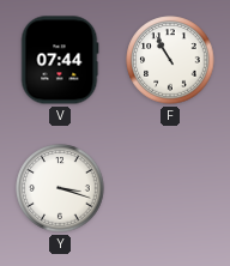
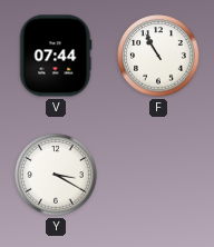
Y: 3:18 -> 3:20
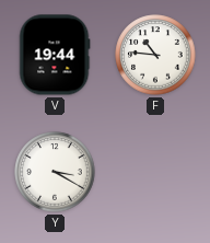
V: 07:44 -> 19:44
F: 10:55 -> 10:46
